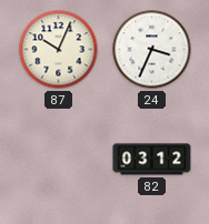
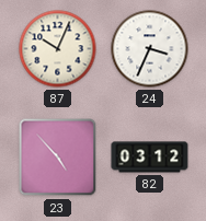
23: none -> 4:53
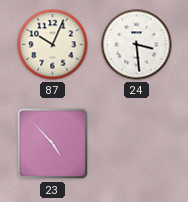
24: 3:34 -> 3:29
82: 03:12 -> none
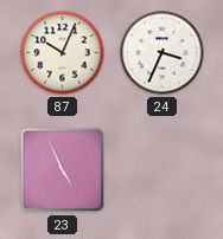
24: 3:29 -> 3:34
23: 4:53 -> 4:56
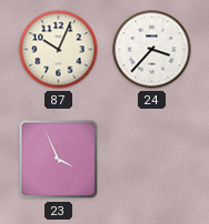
24: 3:34 -> 3:37
23: 4:56 -> 3:56
